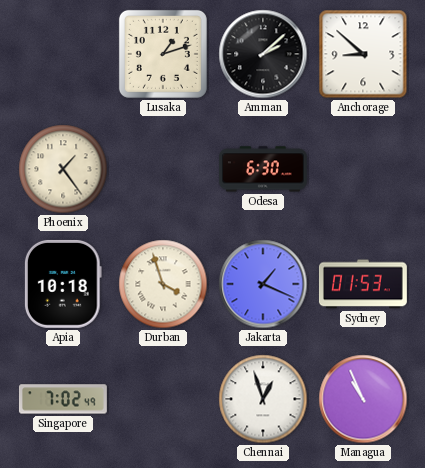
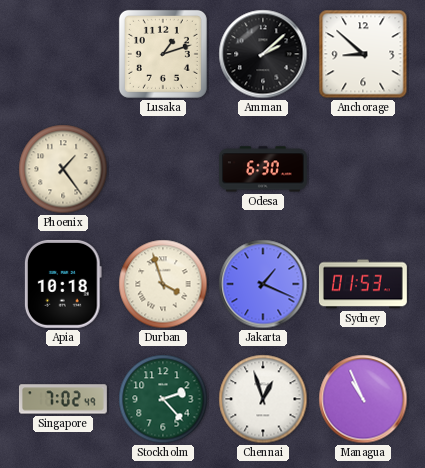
Stockholm: none -> 2:23
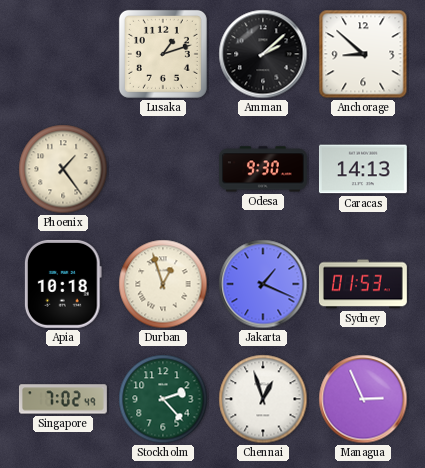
Odesa: 6:30 -> 9:30
Caracas: none -> 14:13
Durban: 3:57 -> 12:57
Managua: 10:56 -> 2:56
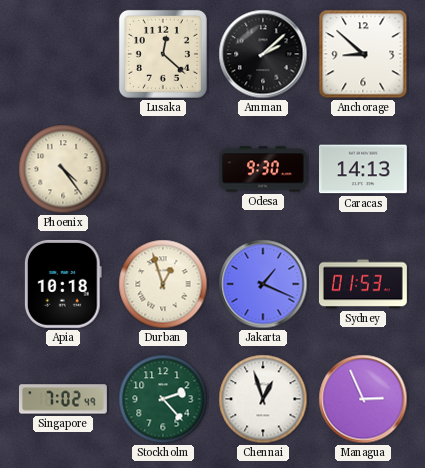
Lusaka: 1:12 -> 12:22
Phoenix: 1:24 -> 4:24
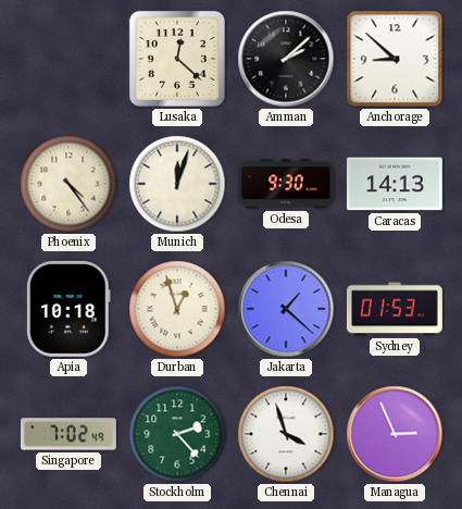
Munich: none -> 12:03
Jakarta: 1:19 -> 1:22
Chennai: 12:57 -> 3:57
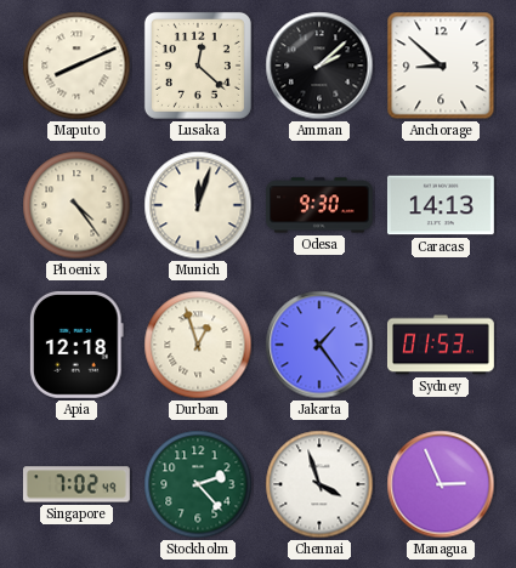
Maputo: none -> 8:11
Apia: 10:18 -> 12:18
Jakarta: 1:22 -> 1:24
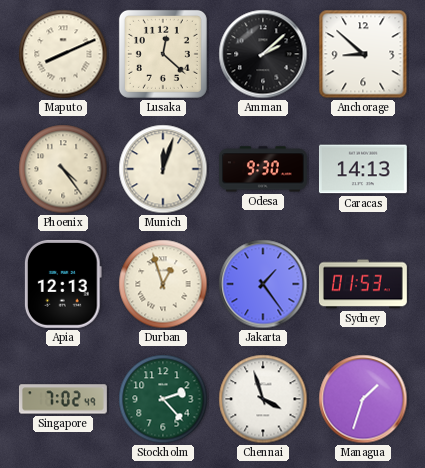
Apia: 12:18 -> 12:13
Managua: 2:56 -> 1:33
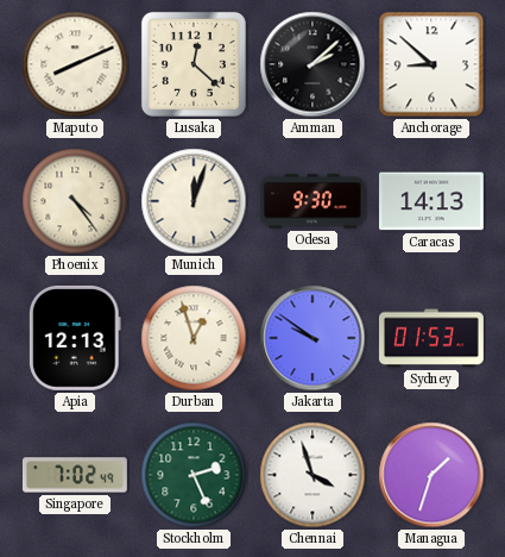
Jakarta: 1:24 -> 9:51
Stockholm: 2:23 -> 2:26
